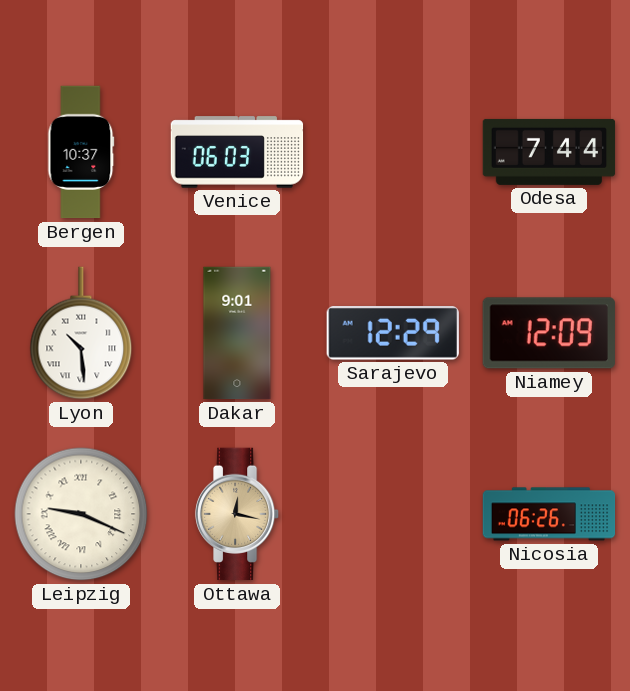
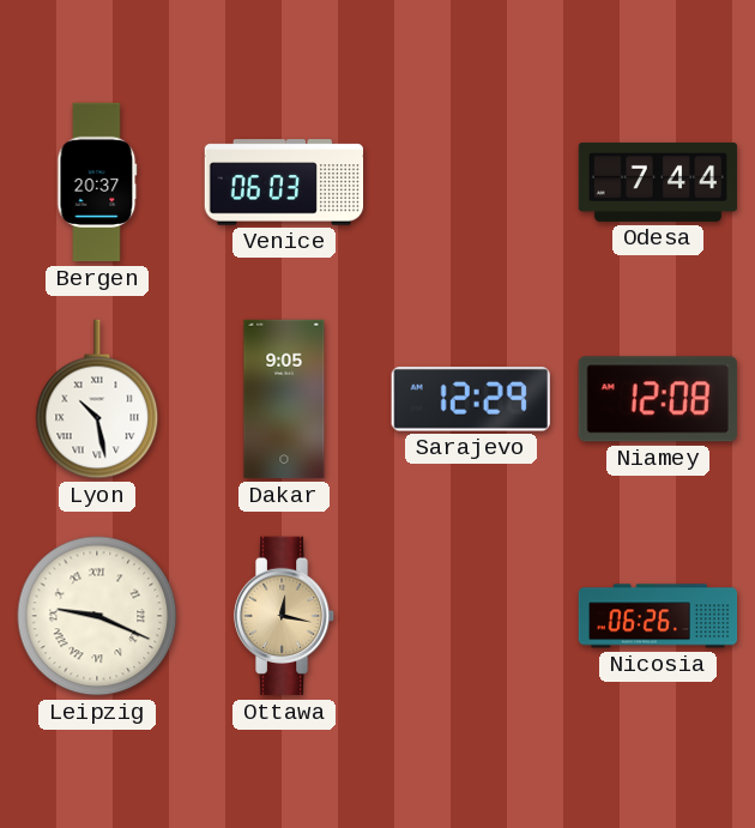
Bergen: 10:37 -> 20:37
Lyon: 10:29 -> 10:28
Dakar: 9:01 -> 9:05
Niamey: 12:09 -> 12:08
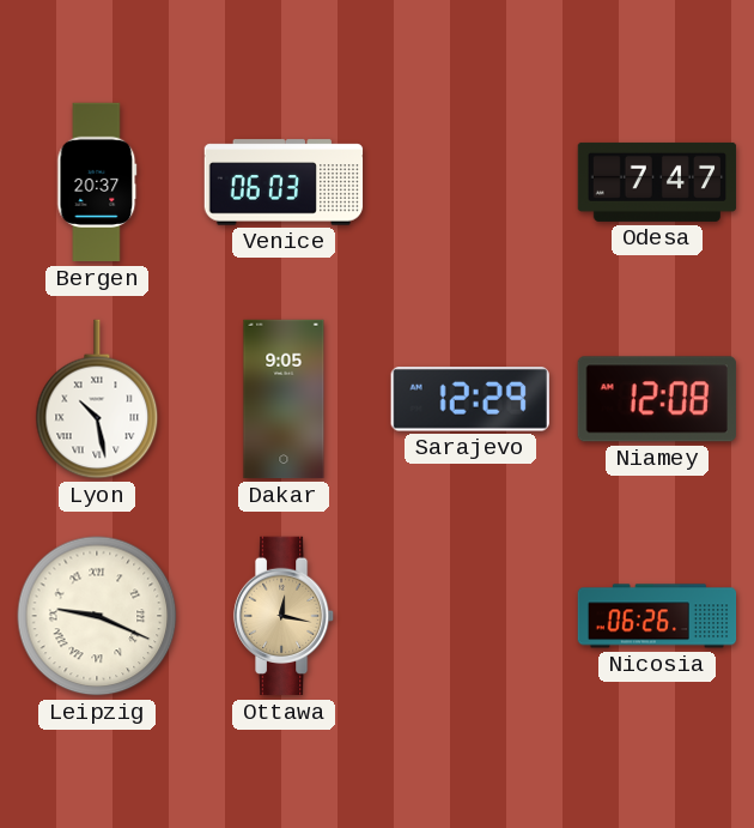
Odesa: 7:44 -> 7:47
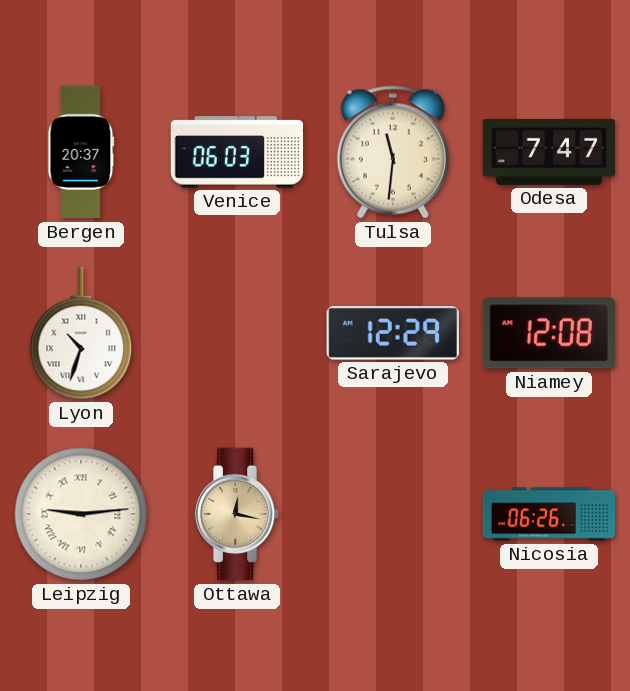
Tulsa: none -> 11:31
Lyon: 10:28 -> 10:33
Dakar: 9:05 -> none
Leipzig: 9:19 -> 9:14
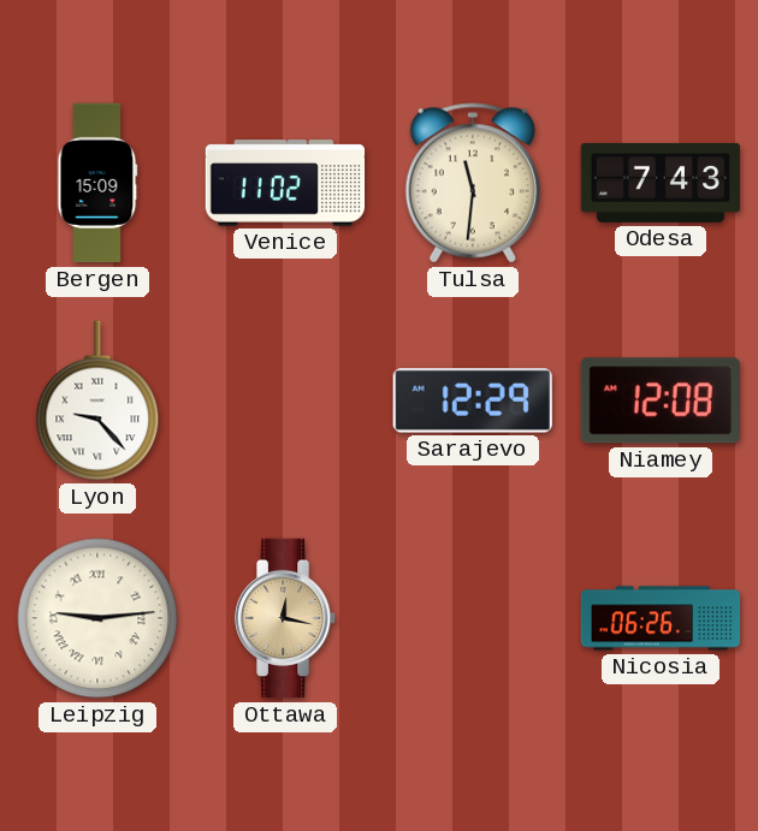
Bergen: 20:37 -> 15:09
Venice: 06:03 -> 11:02
Odesa: 7:47 -> 7:43
Lyon: 10:33 -> 9:23
